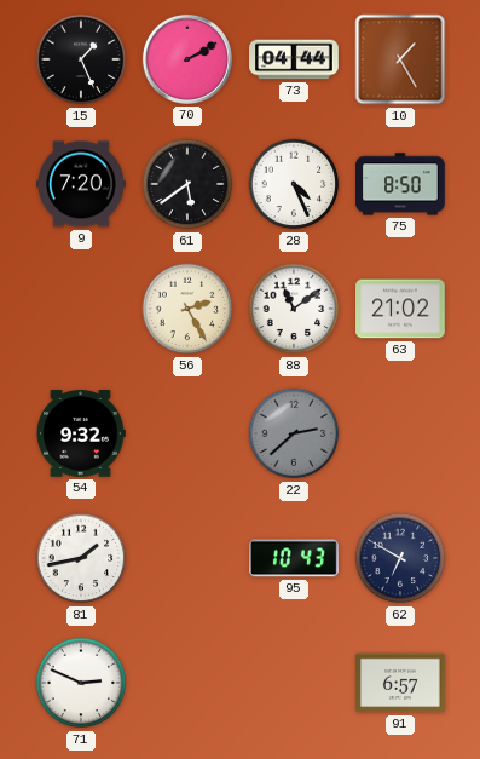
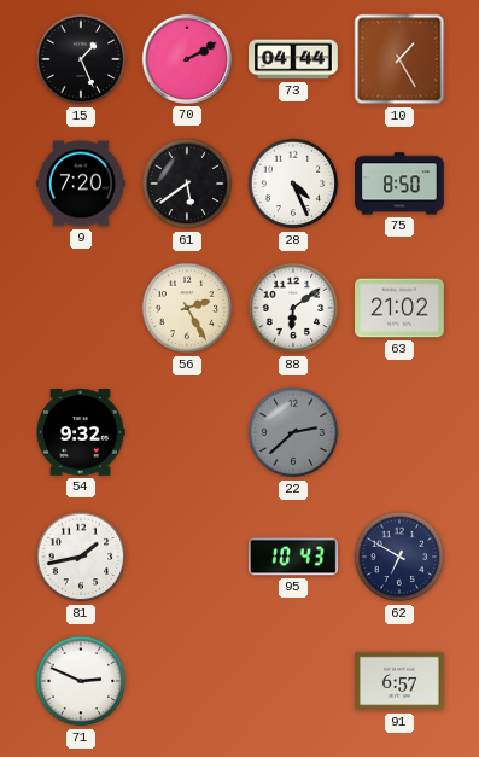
88: 11:09 -> 6:09
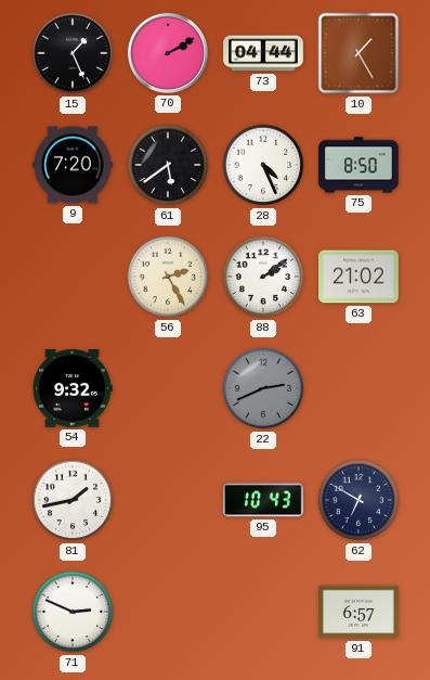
88: 6:09 -> 2:09
22: 2:38 -> 2:41
